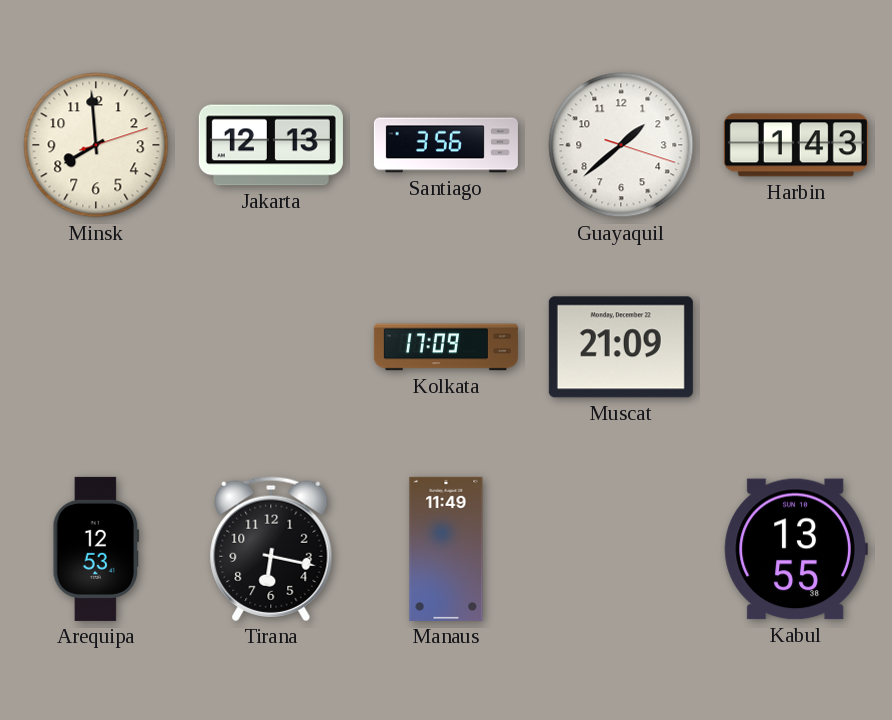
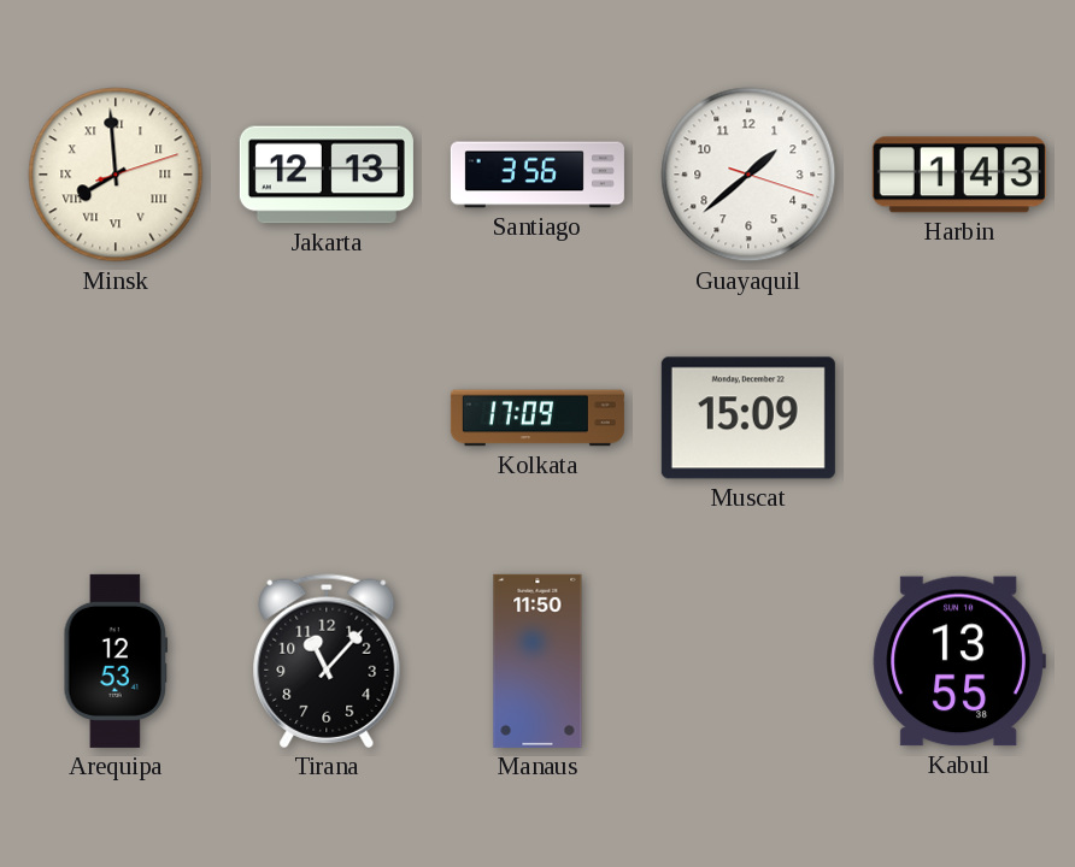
Minsk numerals: Arabic -> Roman
Muscat: 21:09 -> 15:09
Tirana: 6:17 -> 11:07
Manaus: 11:49 -> 11:50
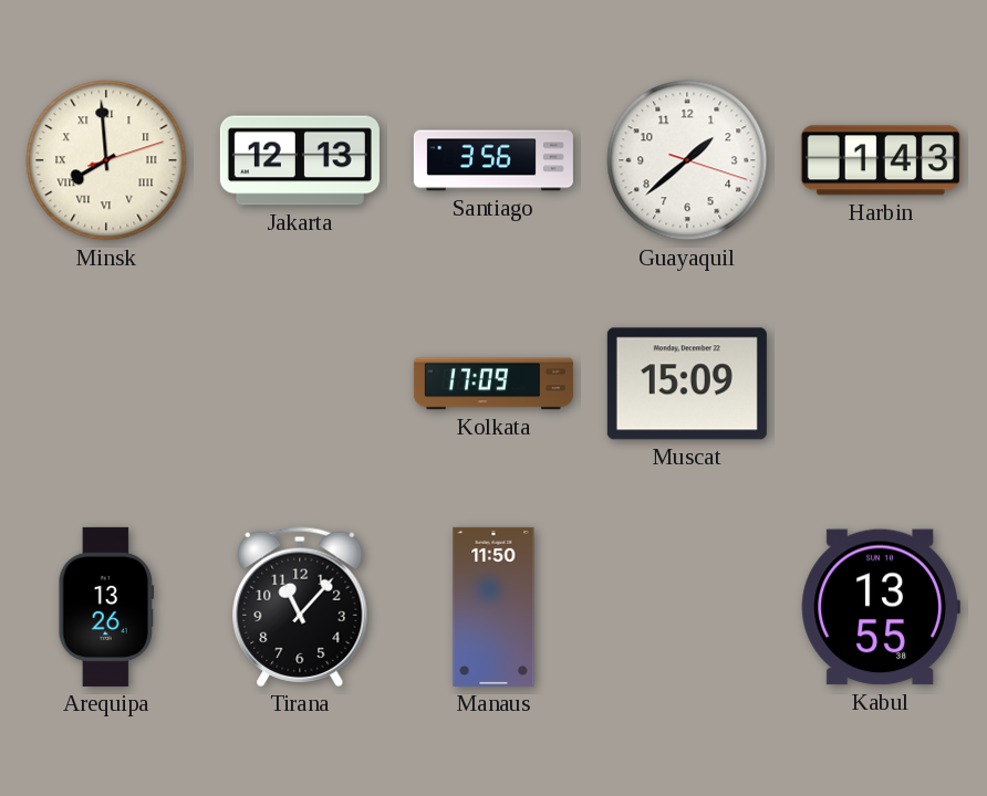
Arequipa: 12:53 -> 13:26
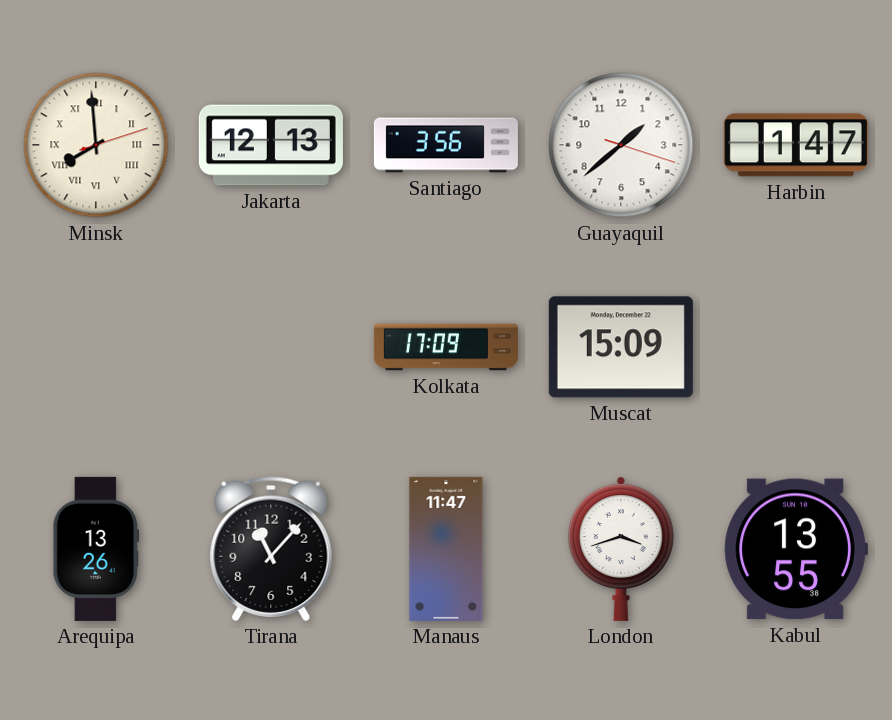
Harbin: 1:43 -> 1:47
Manaus: 11:50 -> 11:47
London: none -> 3:42
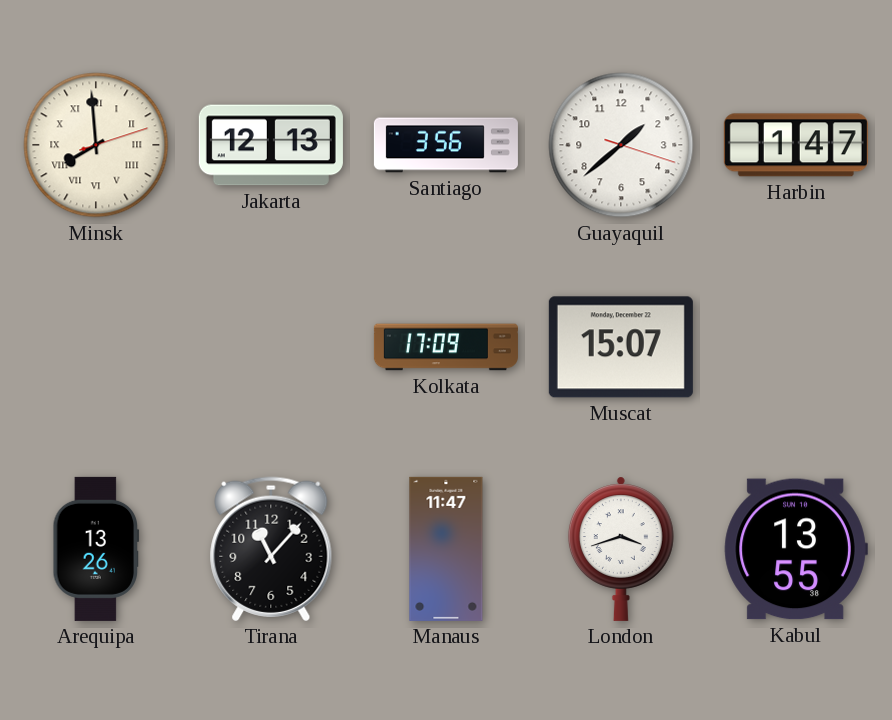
Muscat: 15:09 -> 15:07
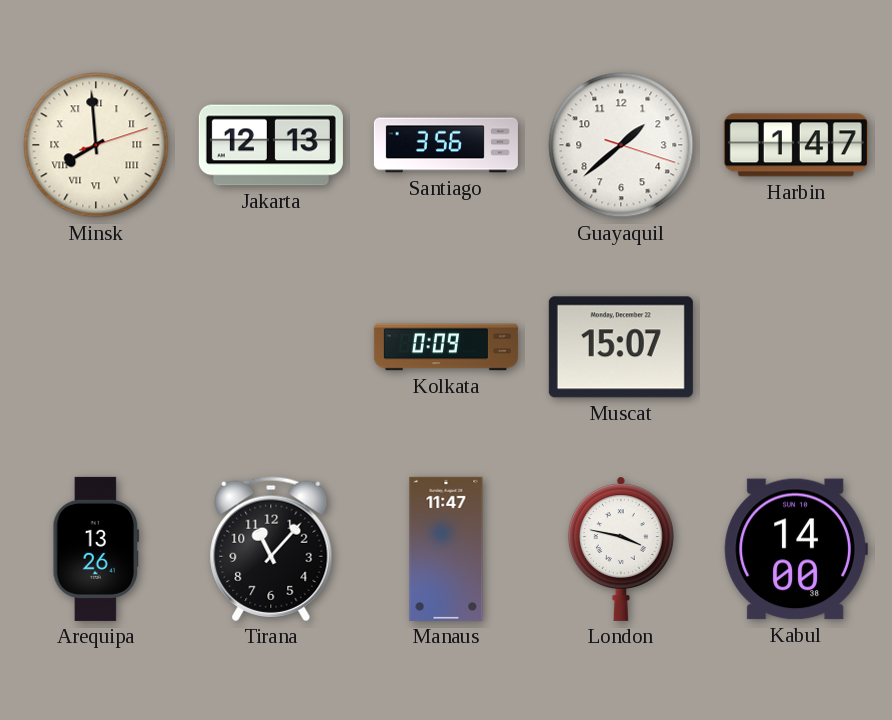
Kolkata: 17:09 -> 0:09
London: 3:42 -> 3:47
Kabul: 13:55 -> 14:00
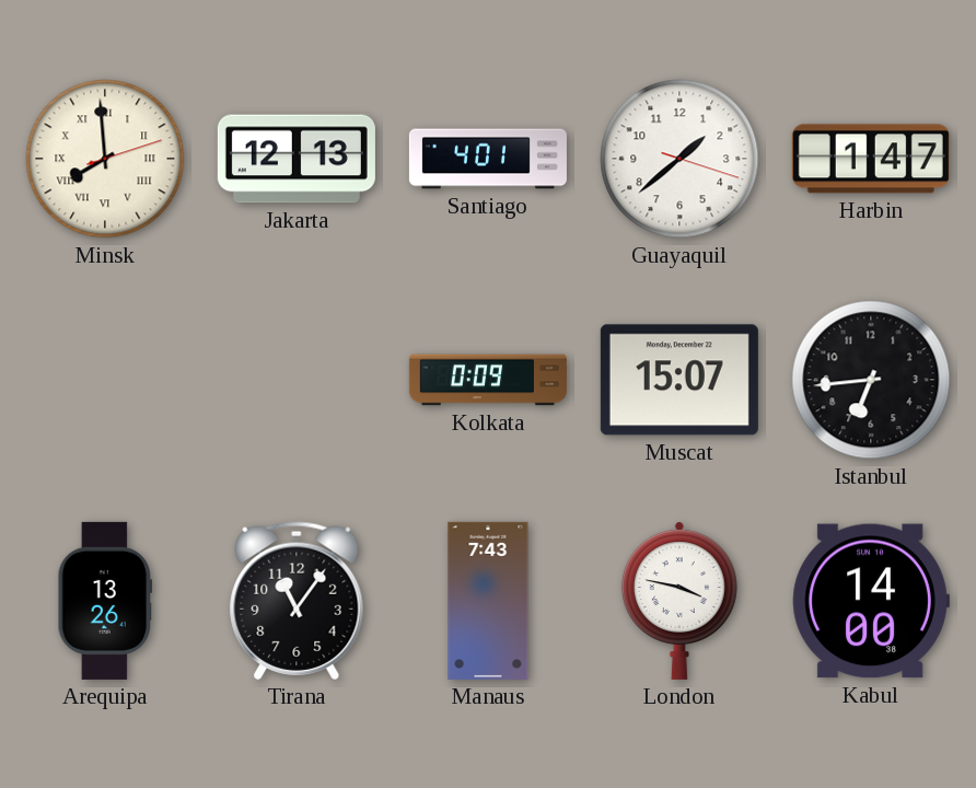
Santiago: 3:56 -> 4:01
Istanbul: none -> 6:44
Tirana: 11:07 -> 11:06
Manaus: 11:47 -> 7:43
